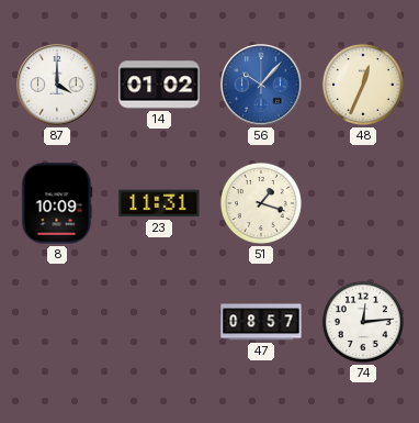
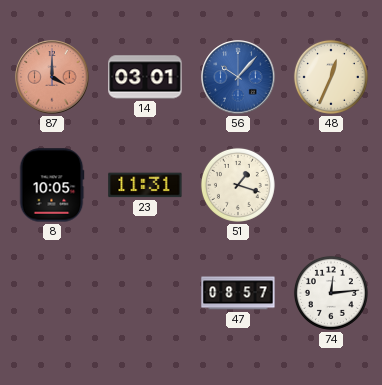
87 dial: white -> salmon
14: 01:02 -> 03:01
8: 10:09 -> 10:05
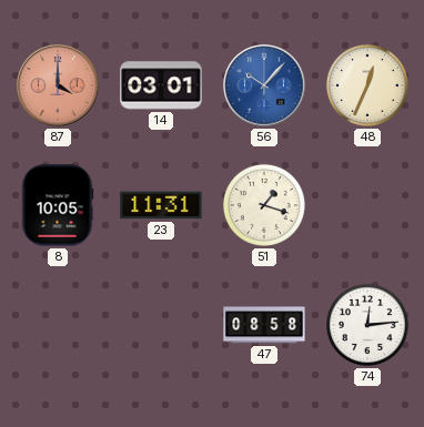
47: 08:57 -> 08:58
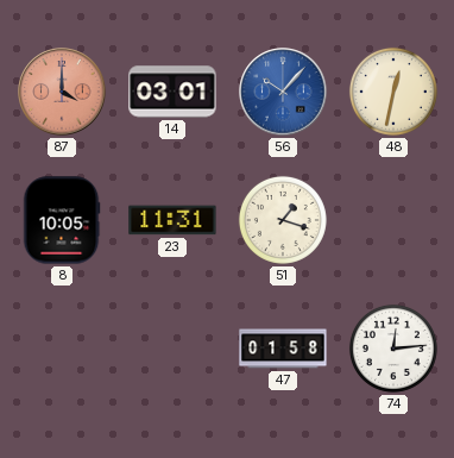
48: 12:34 -> 12:32
47: 08:58 -> 01:58
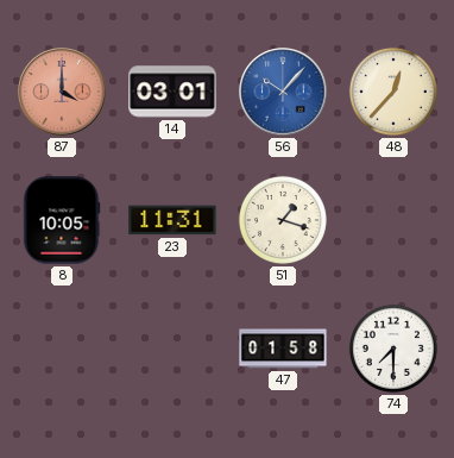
48: 12:32 -> 12:37
74: 12:14 -> 7:30
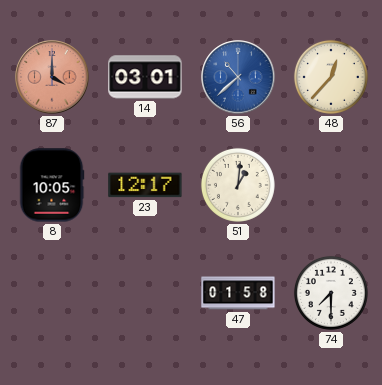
56: 10:07 -> 10:38
23: 11:31 -> 12:17
51: 1:18 -> 1:01
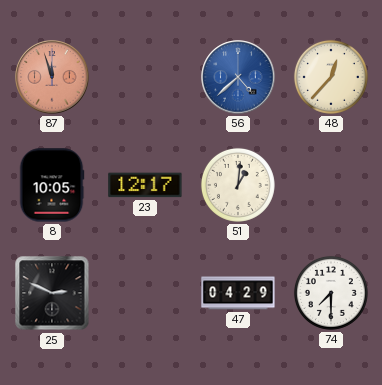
87: 4:00 -> 11:57
14: 03:01 -> none
56: 10:38 -> 4:38
25: none -> 2:49
47: 01:58 -> 04:29
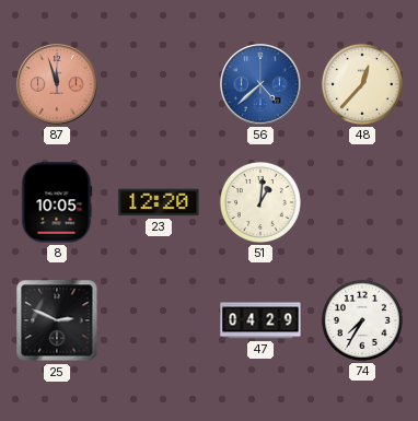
23: 12:17 -> 12:20
74: 7:30 -> 7:35
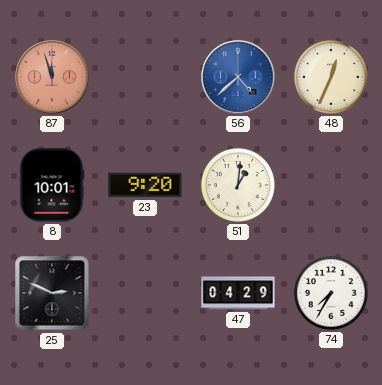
48: 12:37 -> 12:34
8: 10:05 -> 10:01
23: 12:20 -> 9:20
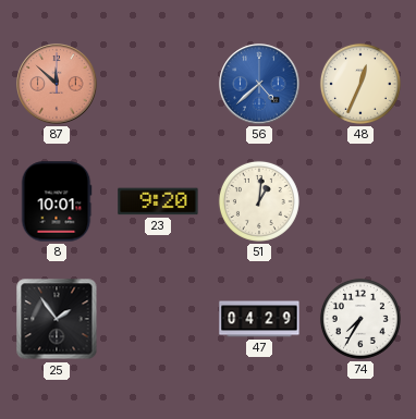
87: 11:57 -> 11:52
25: 2:49 -> 1:54
